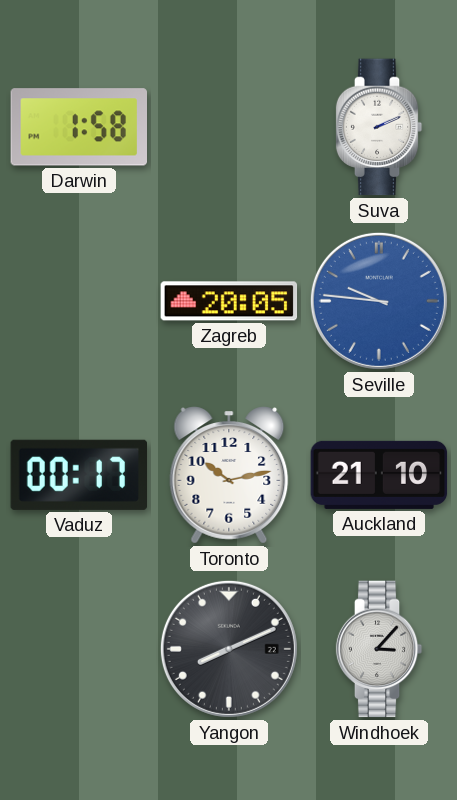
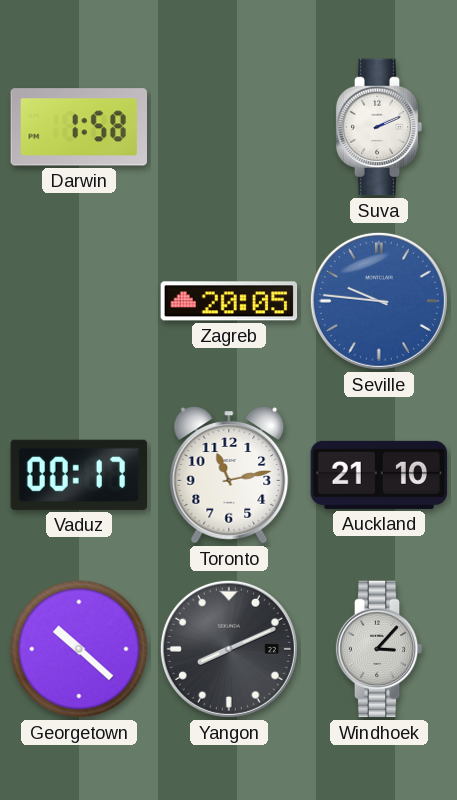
Toronto: 10:13 -> 11:13
Georgetown: none -> 10:22
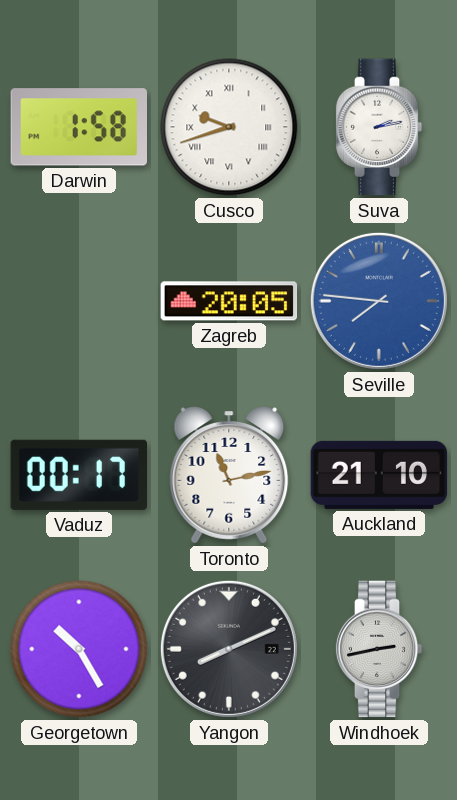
Cusco: none -> 9:42
Suva: 2:11 -> 2:13
Seville: 9:46 -> 7:46
Georgetown: 10:22 -> 10:25
Windhoek: 3:07 -> 2:43
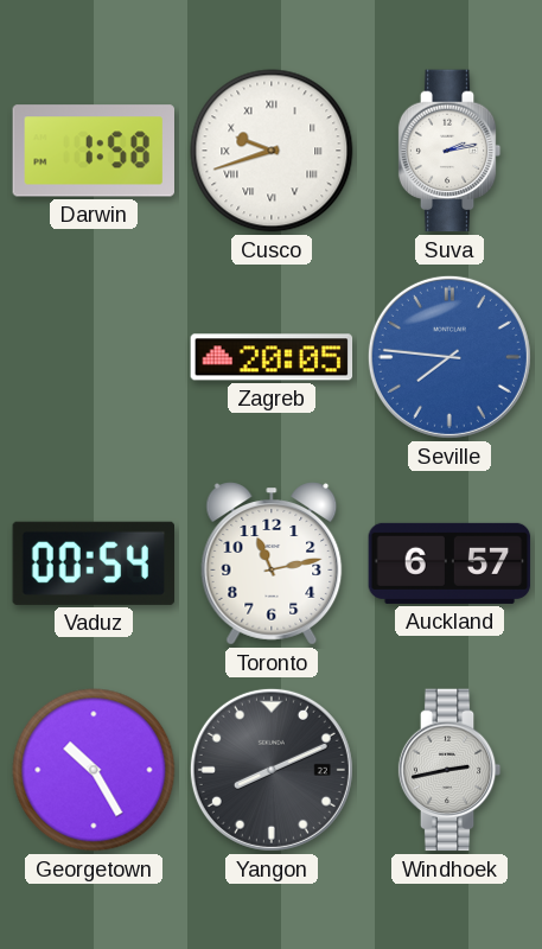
Vaduz: 00:17 -> 00:54
Auckland: 21:10 -> 6:57
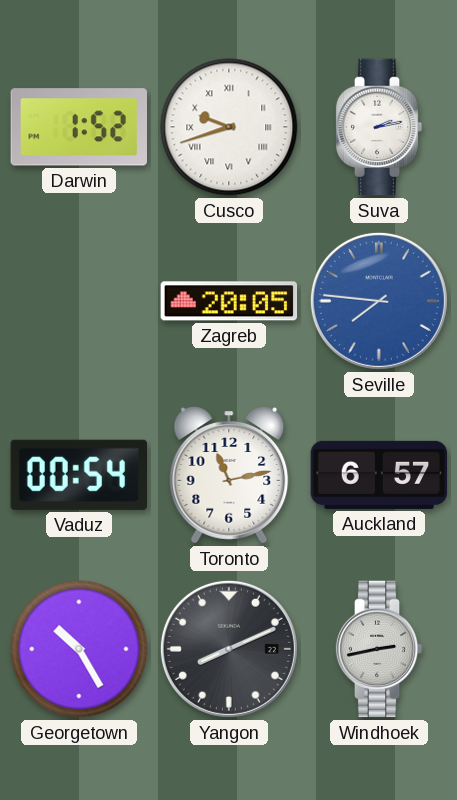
Darwin: 1:58 -> 1:52
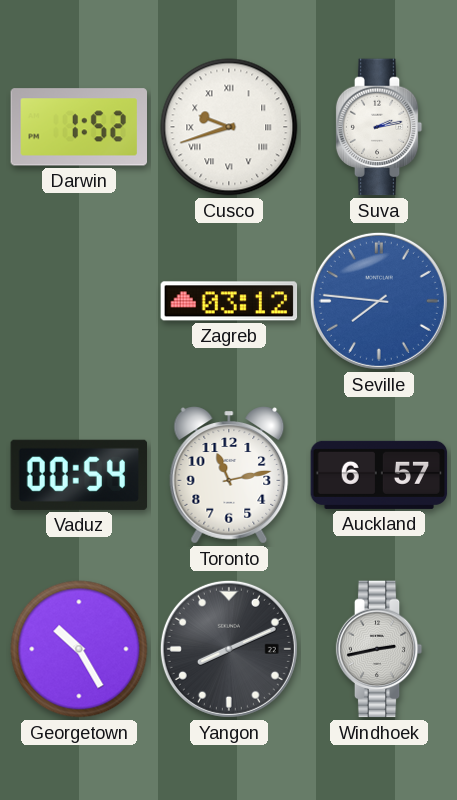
Zagreb: 20:05 -> 03:12
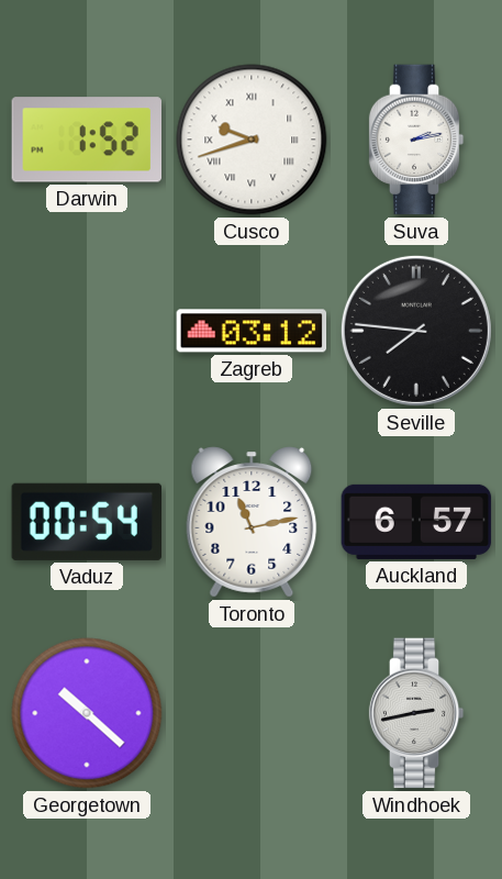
Seville dial: blue -> black
Georgetown: 10:25 -> 10:22
Yangon: 8:11 -> none
